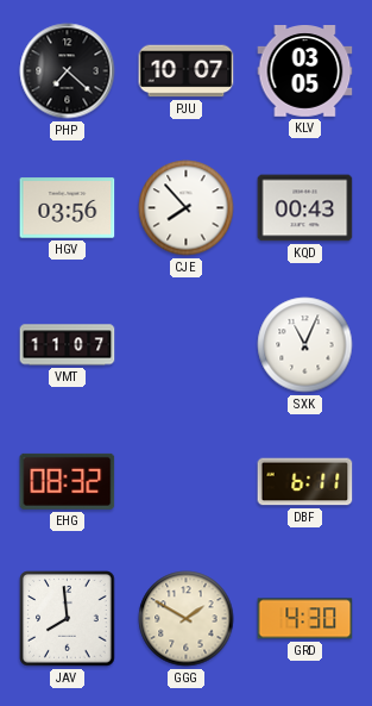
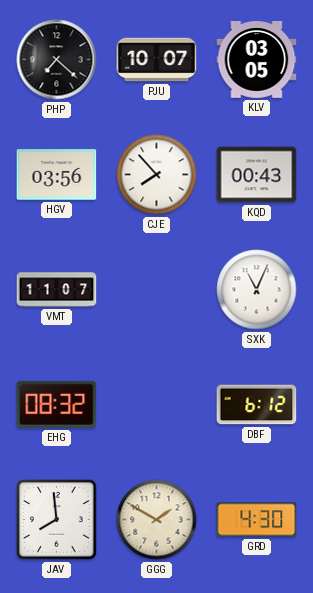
DBF: 6:11 -> 6:12
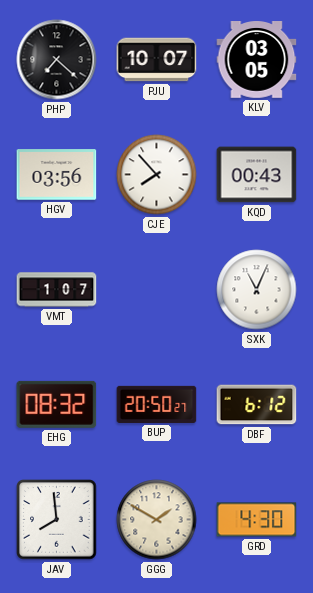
VMT: 11:07 -> 1:07
BUP: none -> 20:50
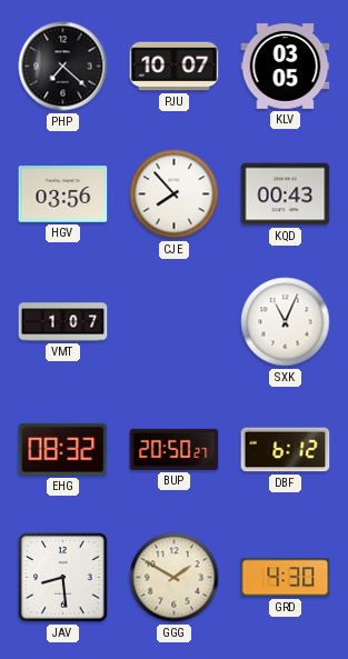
JAV: 7:59 -> 8:29
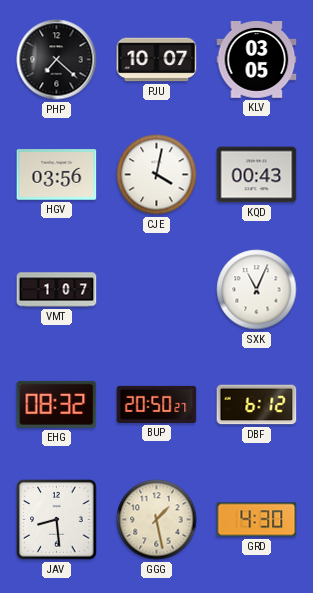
CJE: 7:53 -> 4:02
GGG: 1:50 -> 1:28
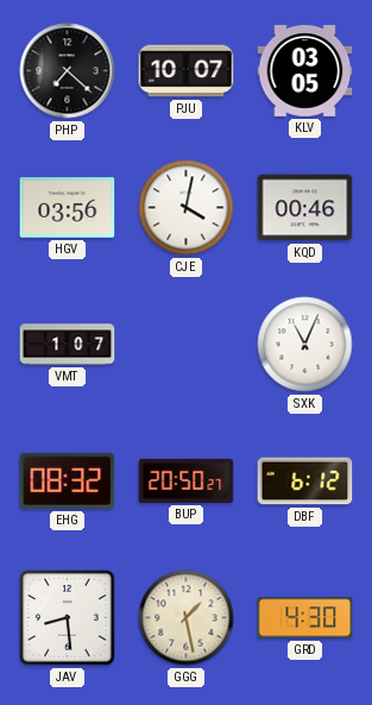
KQD: 00:43 -> 00:46
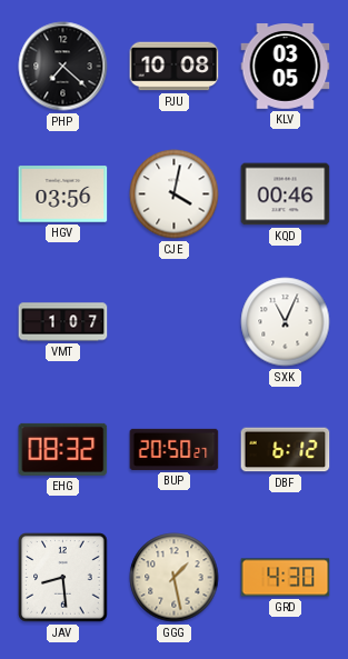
PJU: 10:07 -> 10:08
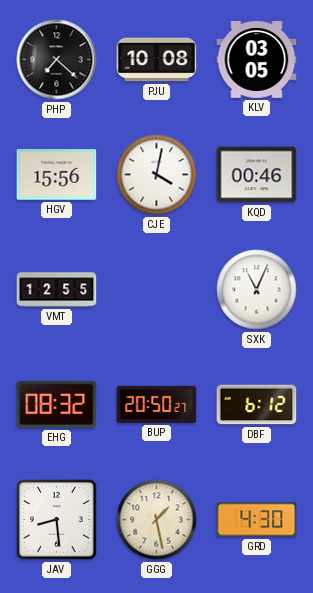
HGV: 03:56 -> 15:56
VMT: 1:07 -> 12:55
